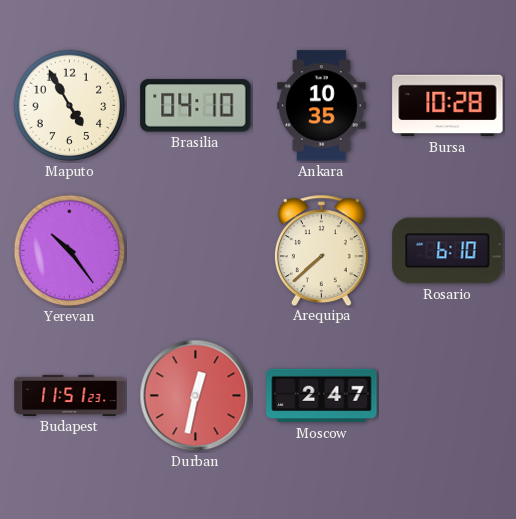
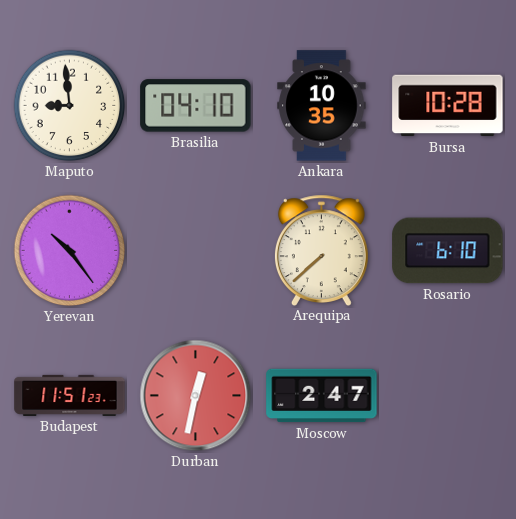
Maputo: 4:55 -> 8:59
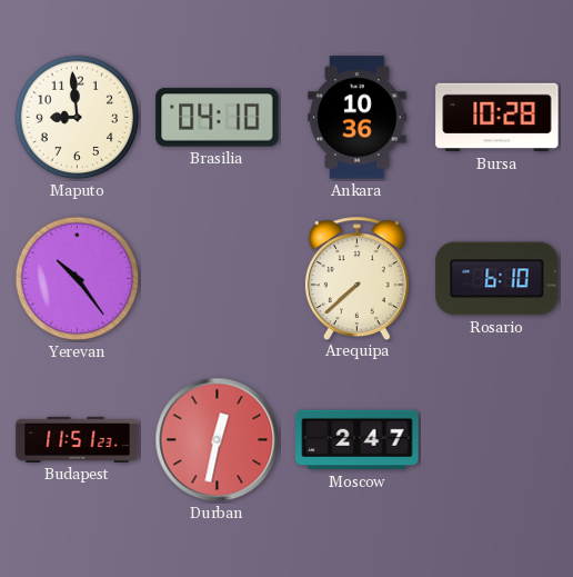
Ankara: 10:35 -> 10:36
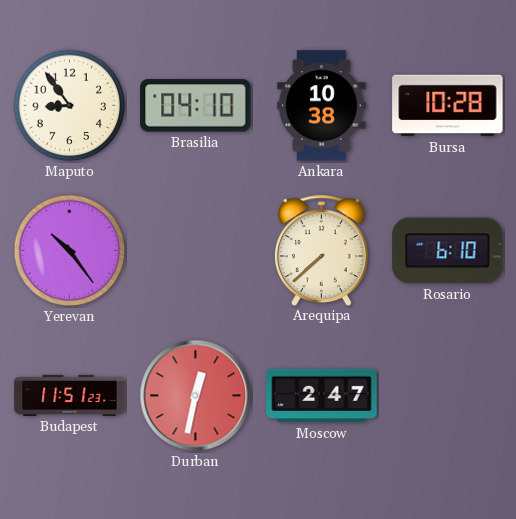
Maputo: 8:59 -> 8:54
Ankara: 10:36 -> 10:38
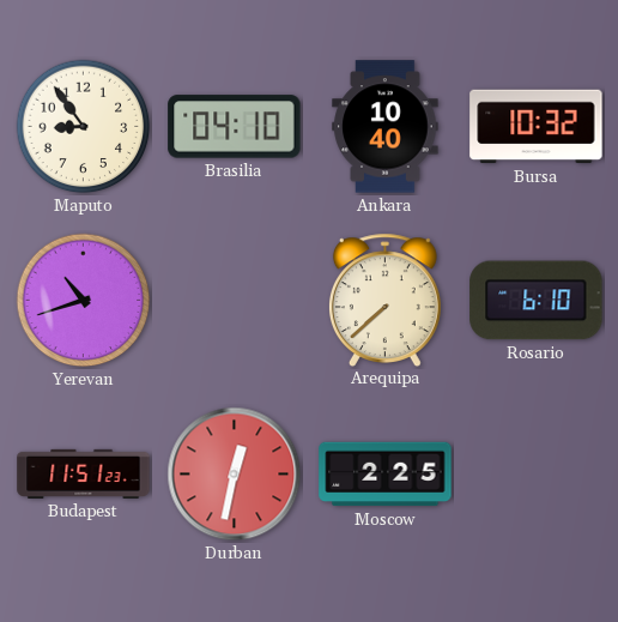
Ankara: 10:38 -> 10:40
Bursa: 10:28 -> 10:32
Yerevan: 10:24 -> 10:42
Moscow: 2:47 -> 2:25
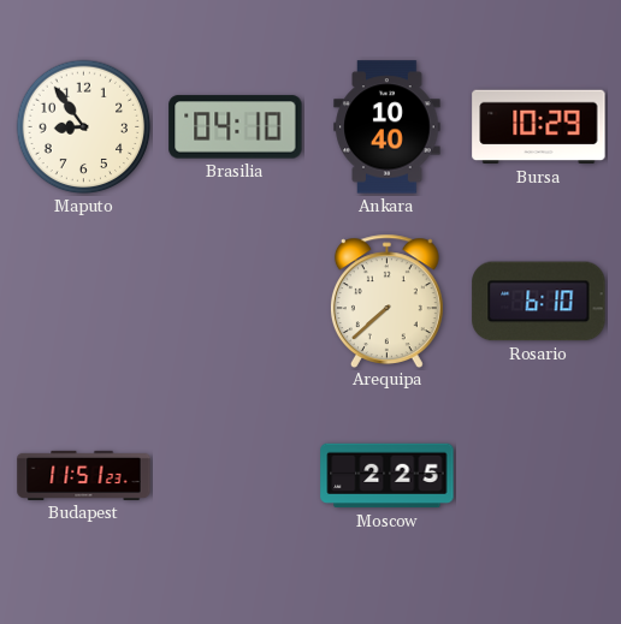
Bursa: 10:32 -> 10:29
Yerevan: 10:42 -> none
Durban: 12:32 -> none
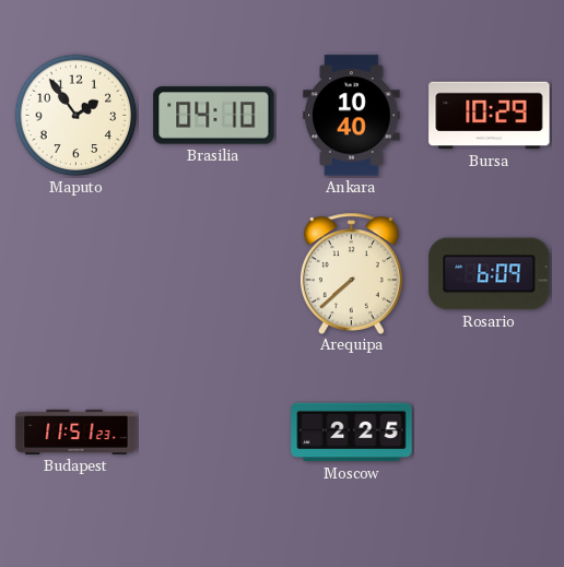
Maputo: 8:54 -> 1:54
Rosario: 6:10 -> 6:09
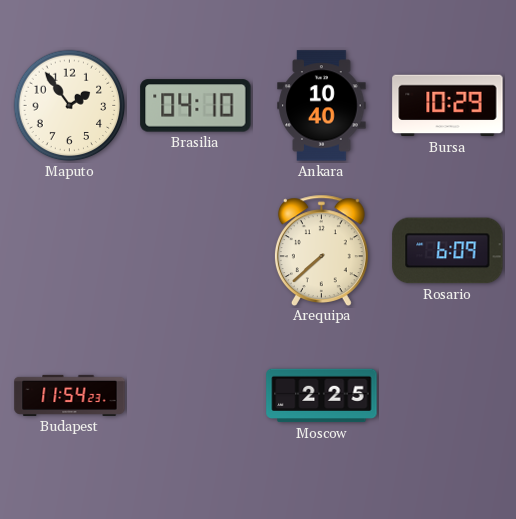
Budapest: 11:51 -> 11:54
